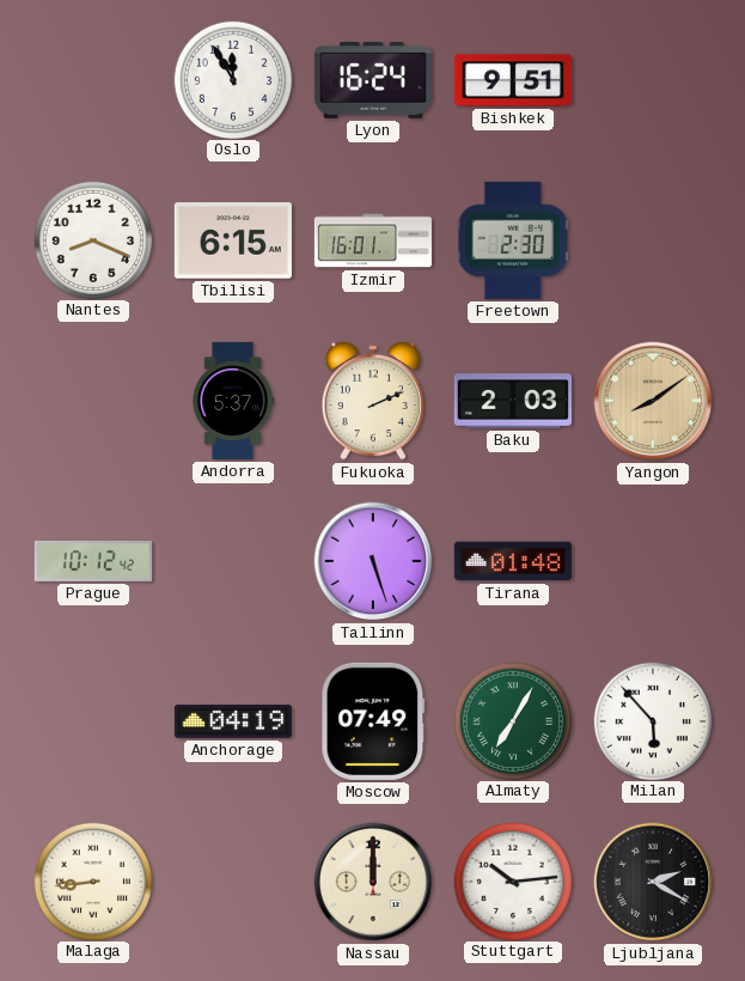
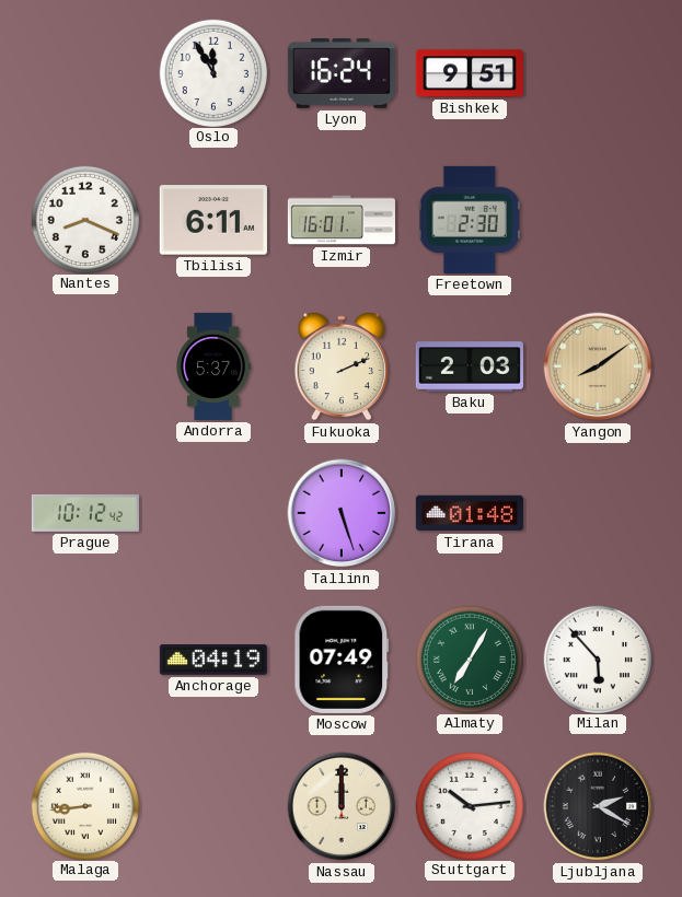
Tbilisi: 6:15 -> 6:11
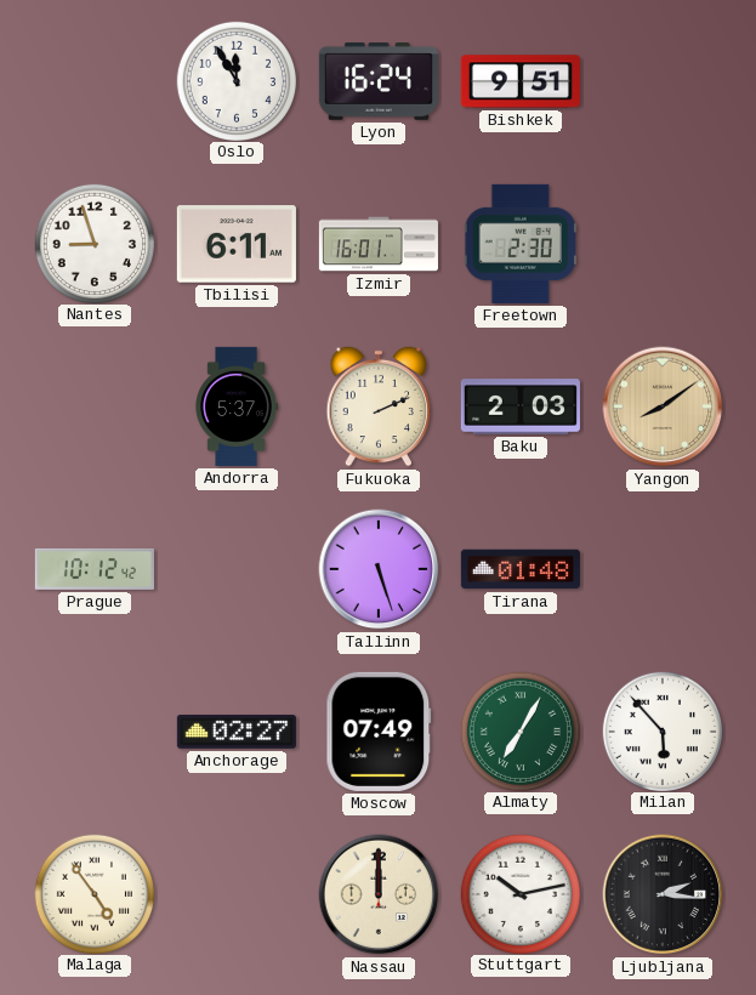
Nantes: 8:19 -> 8:57
Anchorage: 04:19 -> 02:27
Malaga: 8:44 -> 4:54
Stuttgart: 10:14 -> 10:13
Ljubljana: 2:20 -> 2:16
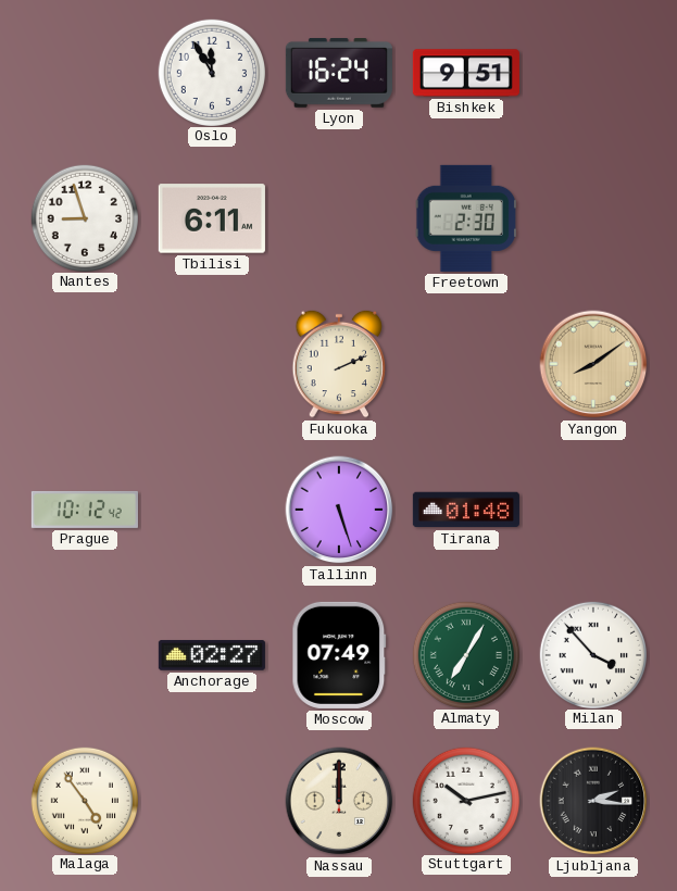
Izmir: 16:01 -> none
Andorra: 5:37 -> none
Baku: 2:03 -> none
Milan: 5:53 -> 3:53
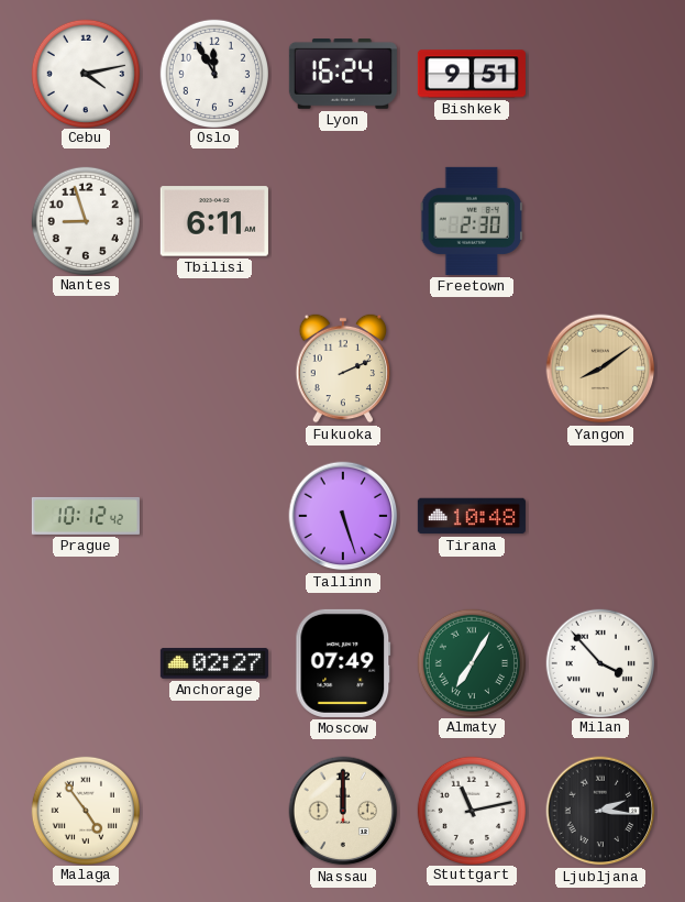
Cebu: none -> 4:13
Tirana: 01:48 -> 10:48
Stuttgart: 10:13 -> 11:13
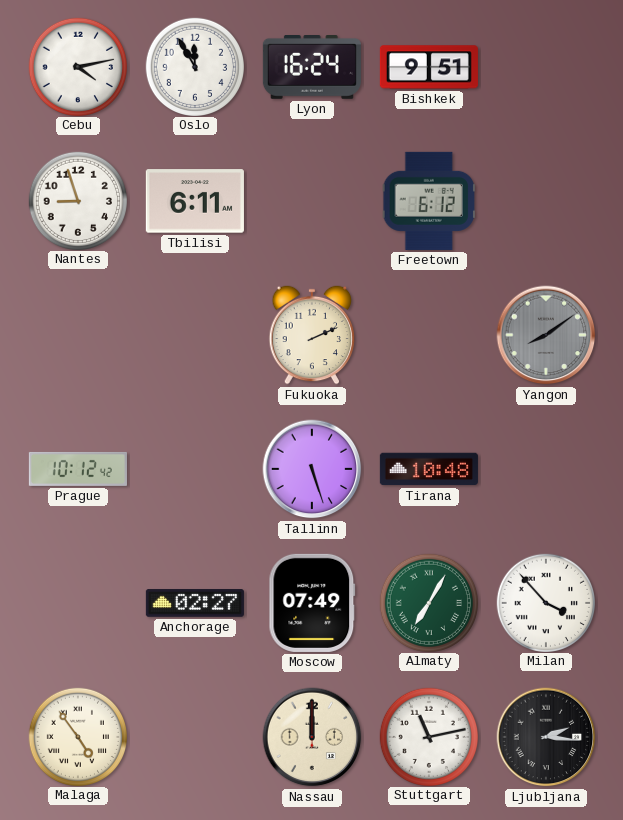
Freetown: 2:30 -> 6:12
Yangon dial: champagne -> grey
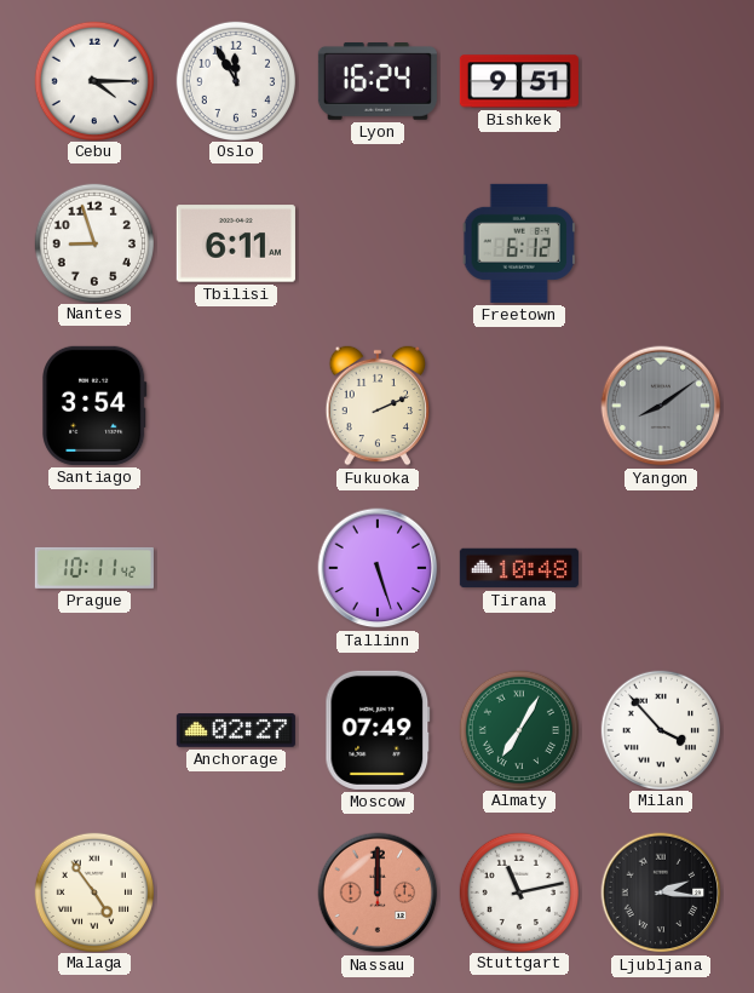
Cebu: 4:13 -> 4:15
Santiago: none -> 3:54
Prague: 10:12 -> 10:11
Nassau dial: cream -> salmon
